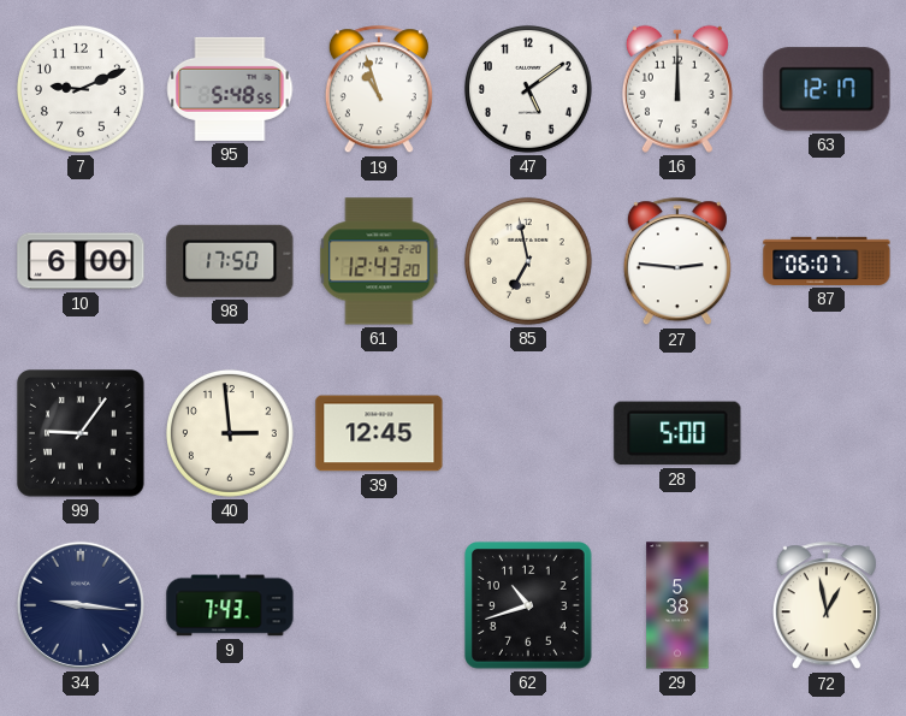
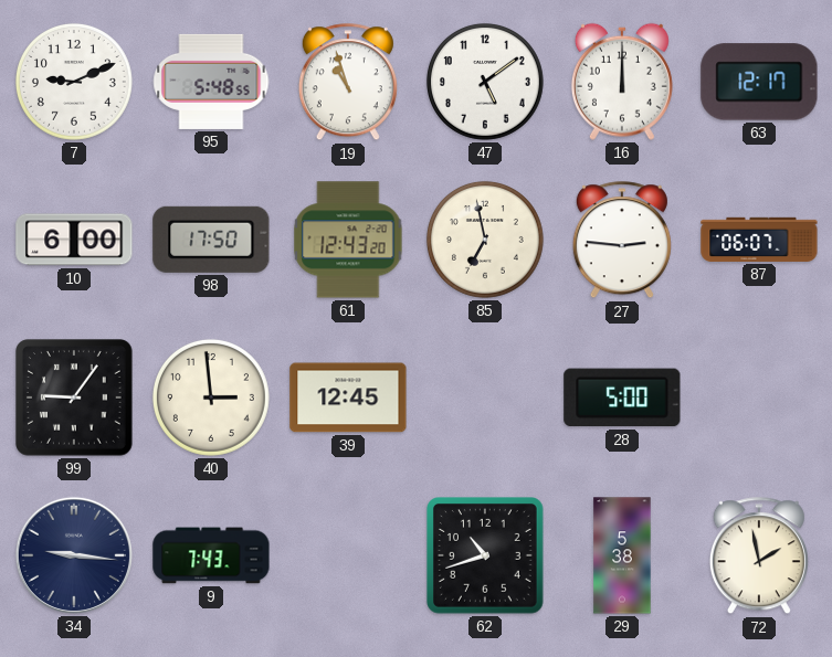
72: 12:58 -> 1:58
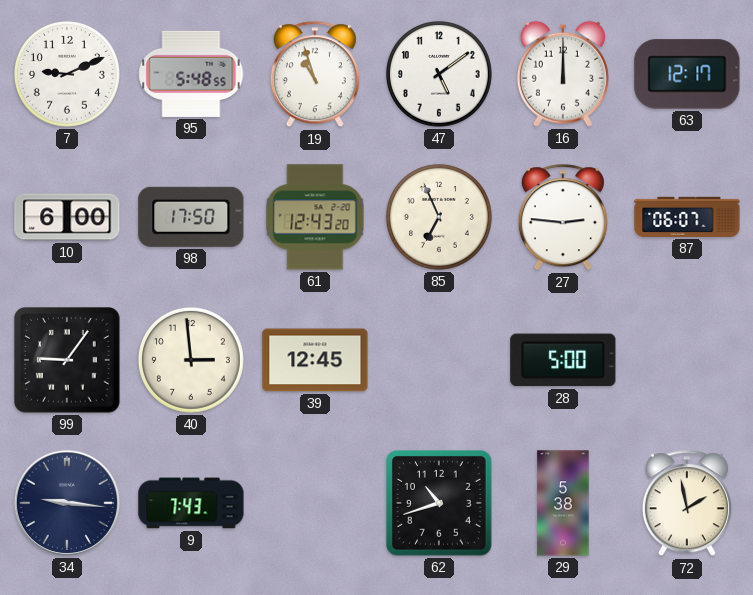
85: 6:58 -> 6:56
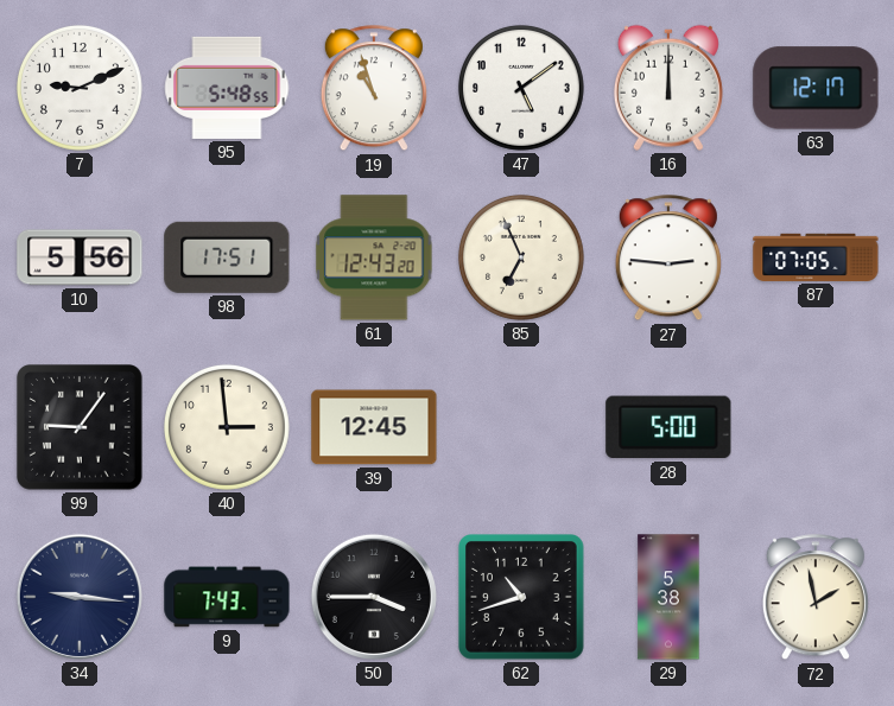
10: 6:00 -> 5:56
98: 17:50 -> 17:51
87: 06:07 -> 07:05
50: none -> 3:45
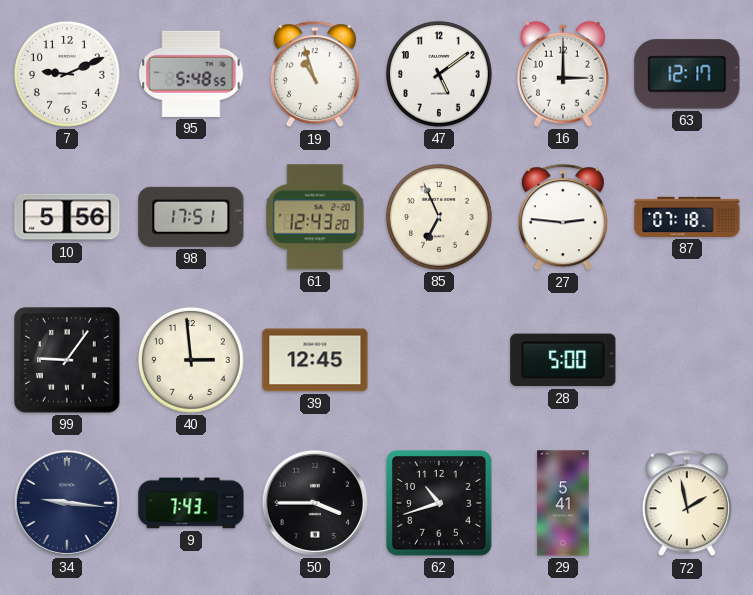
16: 12:00 -> 3:00
87: 07:05 -> 07:18
29: 5:38 -> 5:41
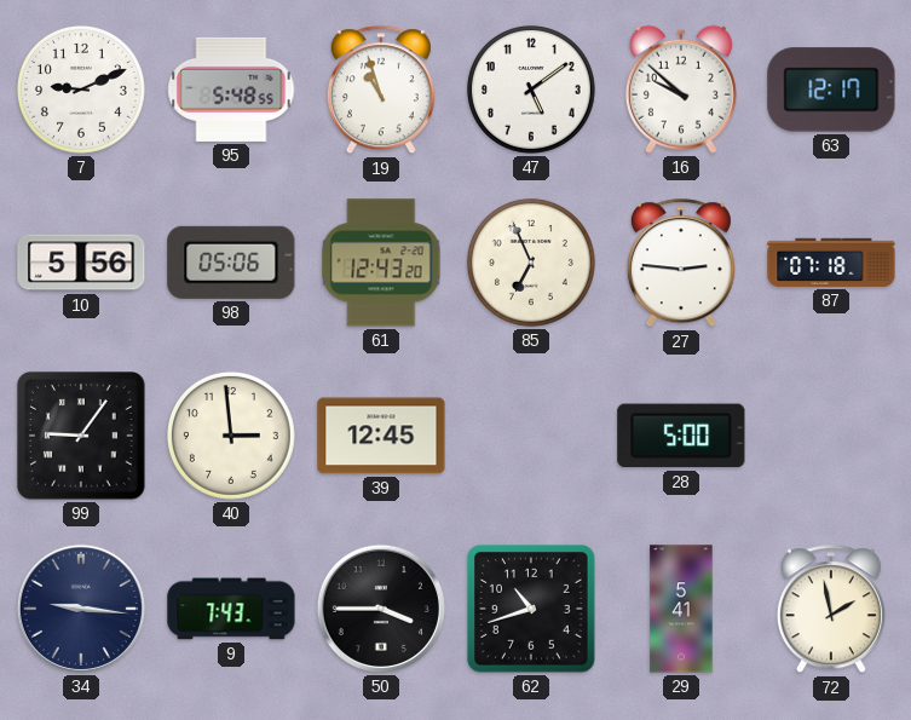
16: 3:00 -> 9:52
98: 17:51 -> 05:06
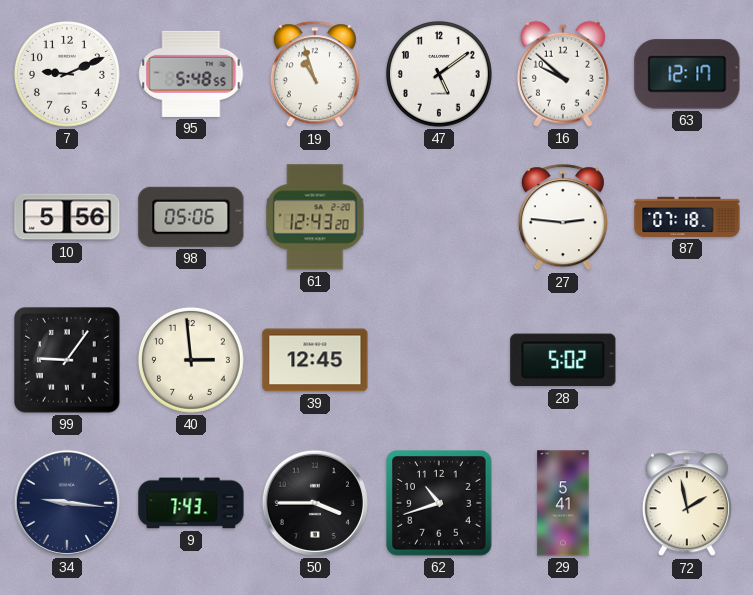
85: 6:56 -> none
28: 5:00 -> 5:02
